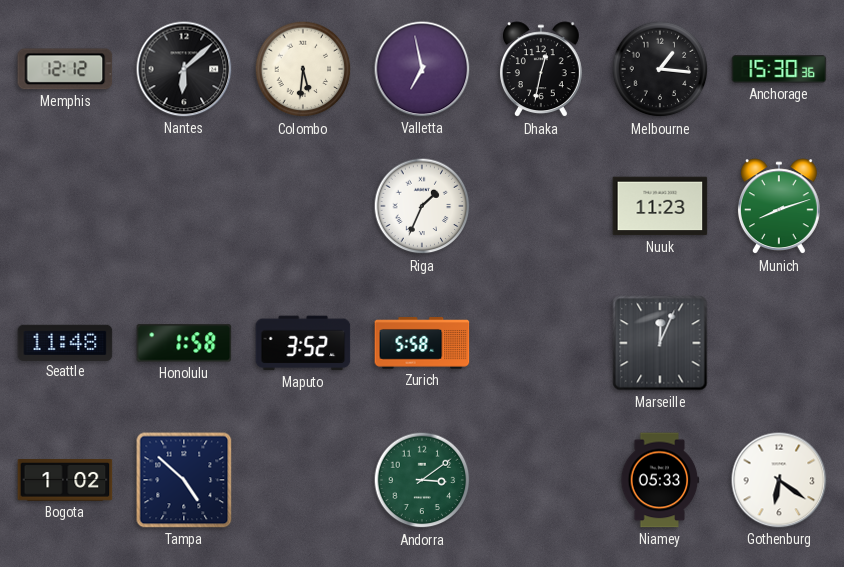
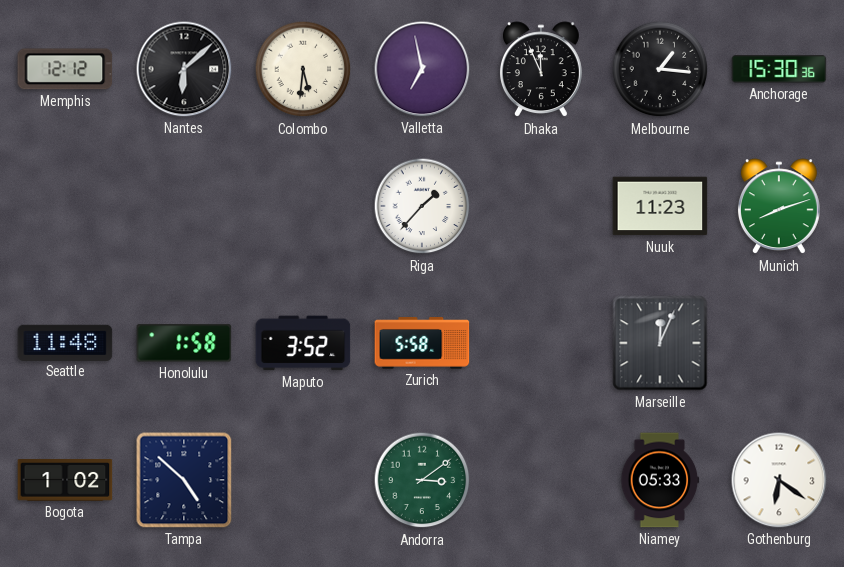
Dhaka: 12:32 -> 11:56
Riga: 1:34 -> 1:37
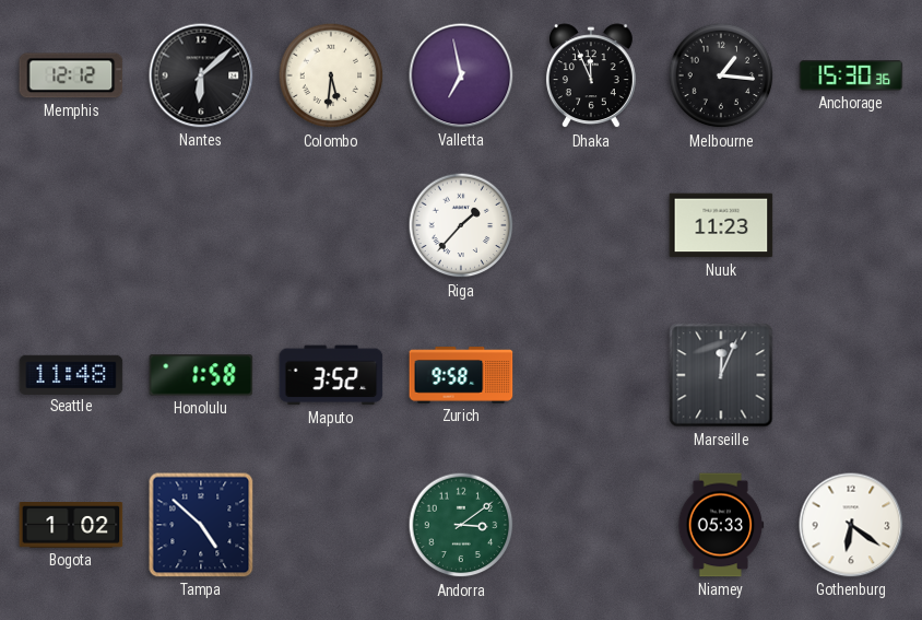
Munich: 8:12 -> none
Zurich: 5:58 -> 9:58
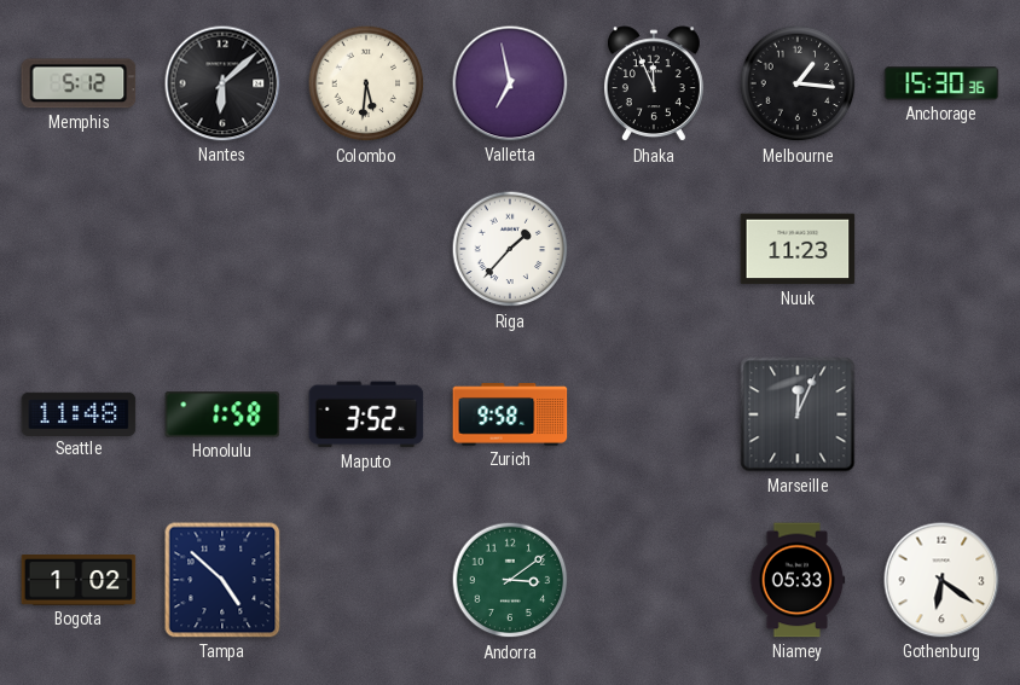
Memphis: 12:12 -> 5:12
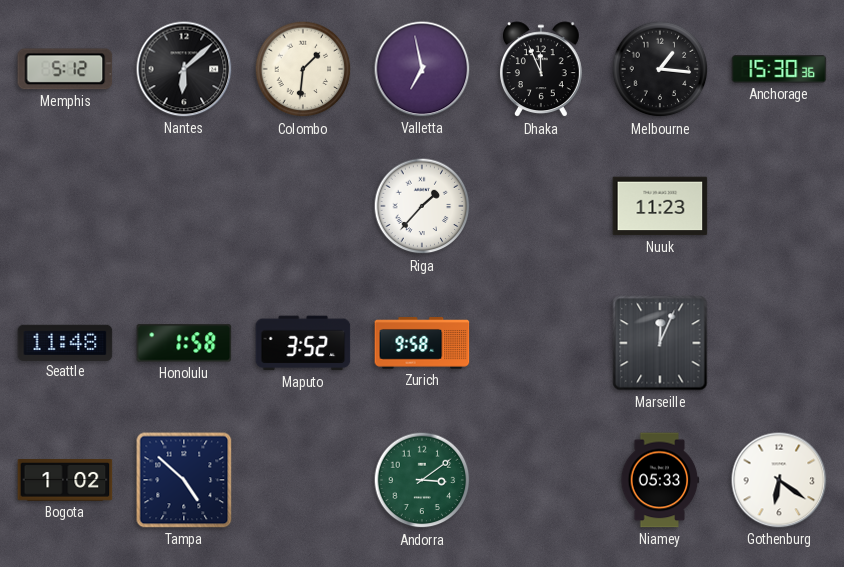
Colombo: 5:31 -> 1:31
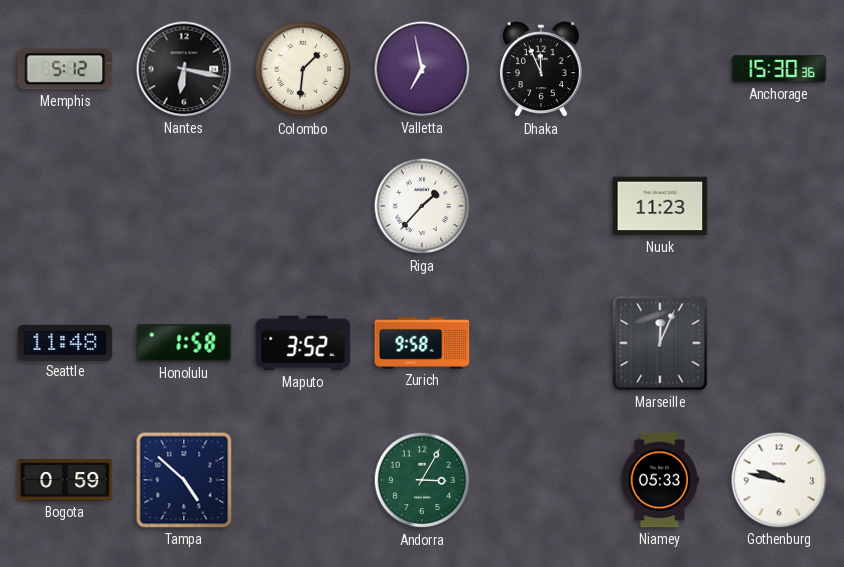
Nantes: 6:08 -> 6:17
Melbourne: 1:16 -> none
Bogota: 1:02 -> 0:59
Andorra: 3:09 -> 3:05
Gothenburg: 6:21 -> 9:47
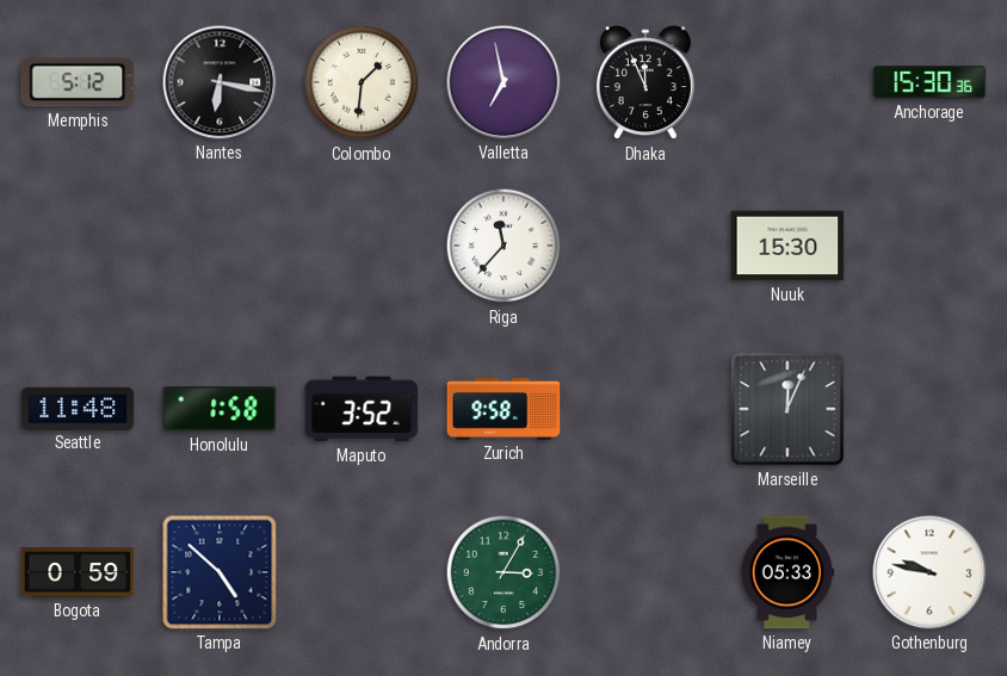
Riga: 1:37 -> 11:37
Nuuk: 11:23 -> 15:30
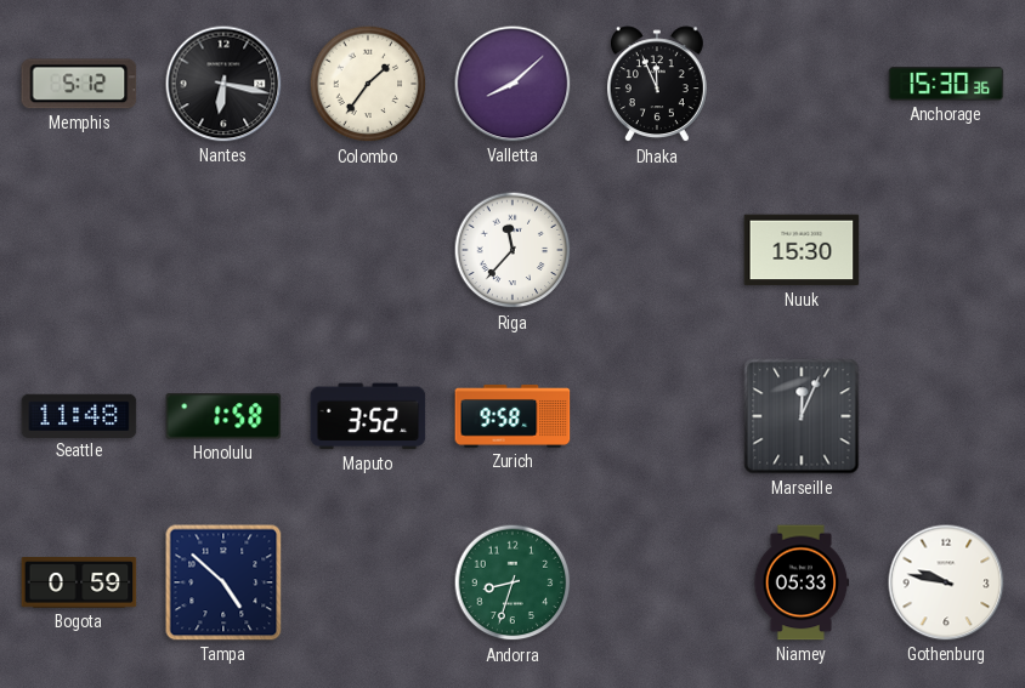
Colombo: 1:31 -> 1:36
Valletta: 6:58 -> 8:08
Andorra: 3:05 -> 8:33
